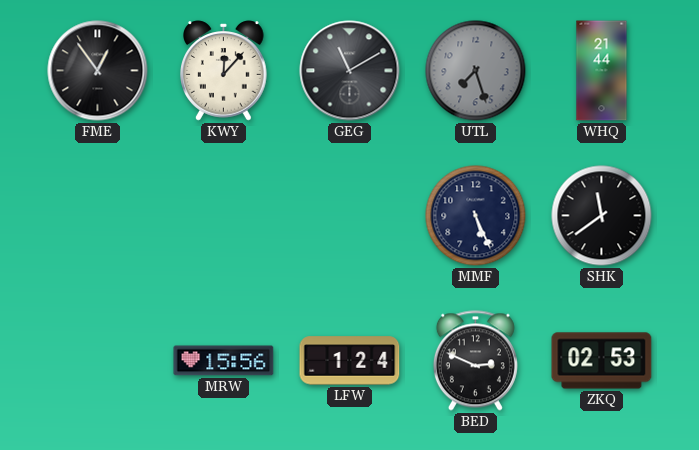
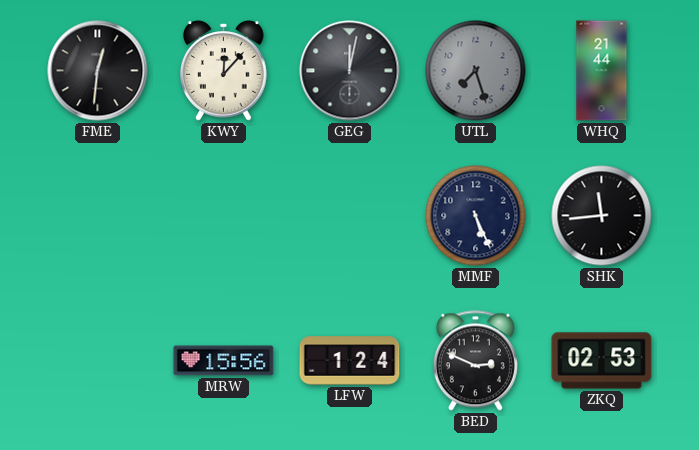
FME: 12:54 -> 12:31
GEG: 11:10 -> 12:02
SHK: 11:39 -> 11:44
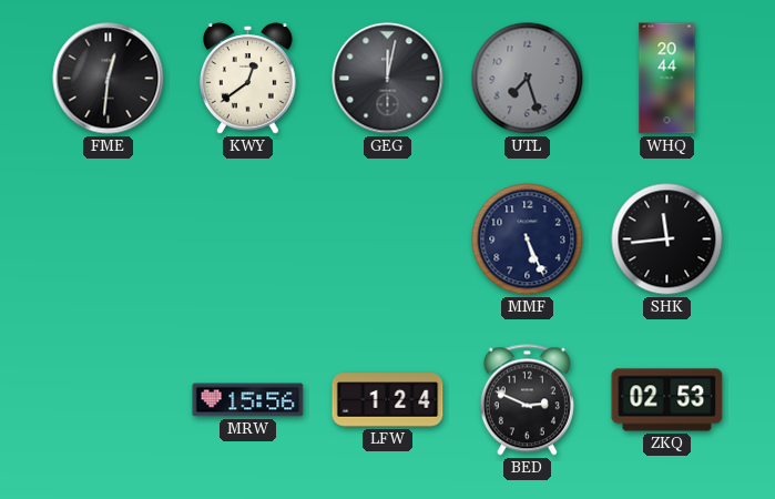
KWY: 12:07 -> 12:39
WHQ: 21:44 -> 20:44
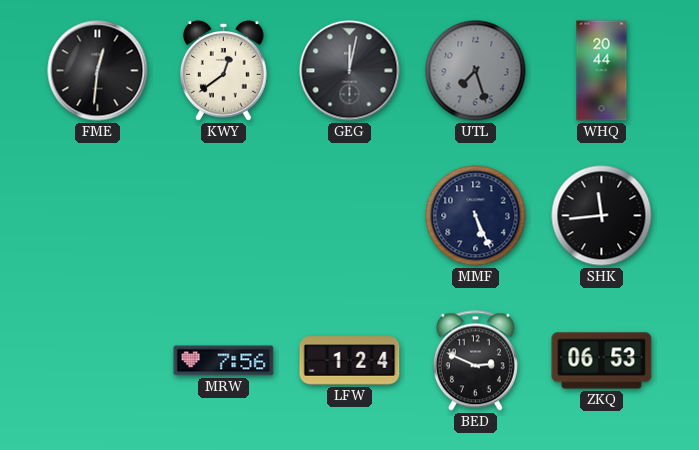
MRW: 15:56 -> 7:56
ZKQ: 02:53 -> 06:53
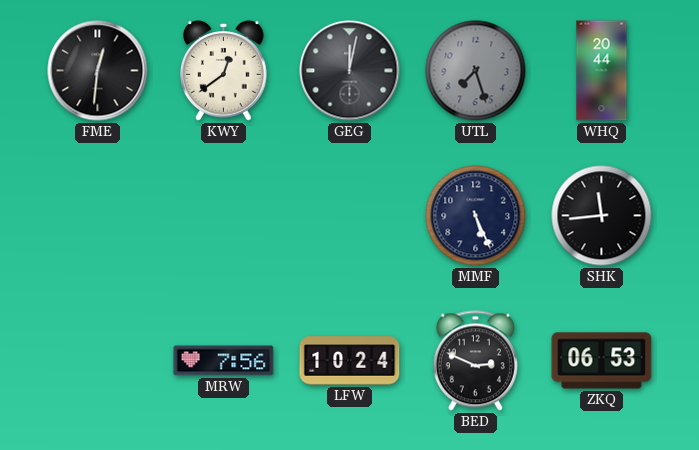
LFW: 1:24 -> 10:24
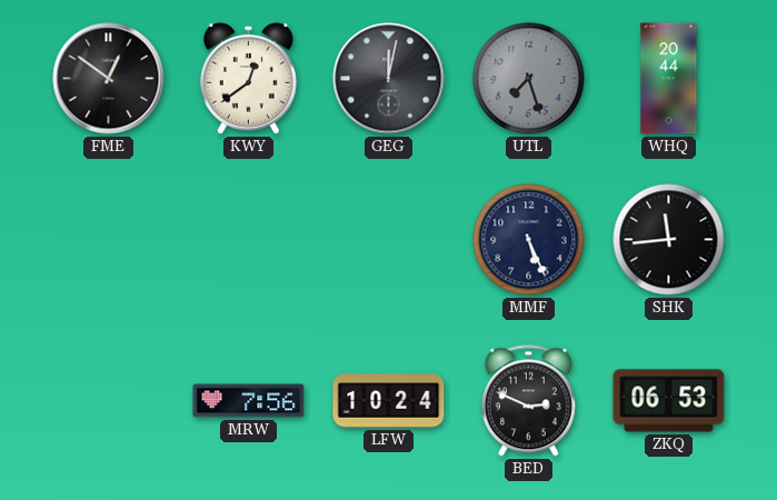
FME: 12:31 -> 12:51
